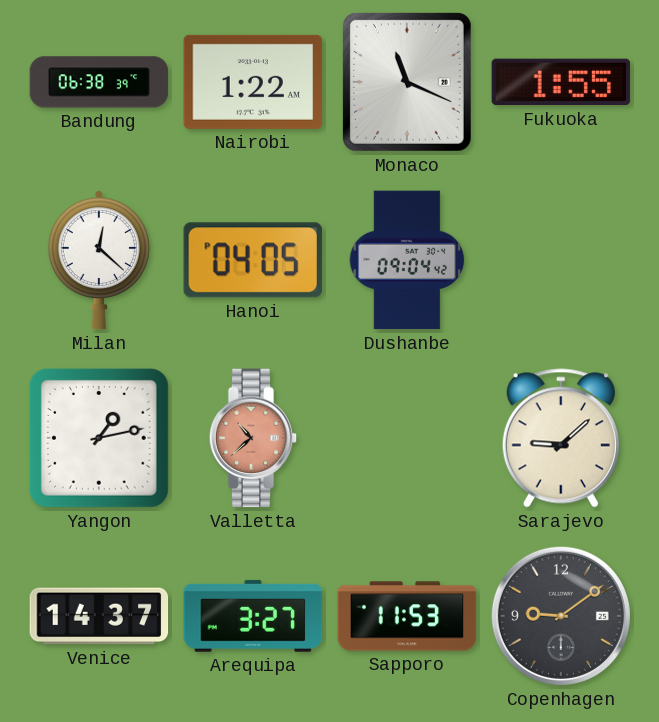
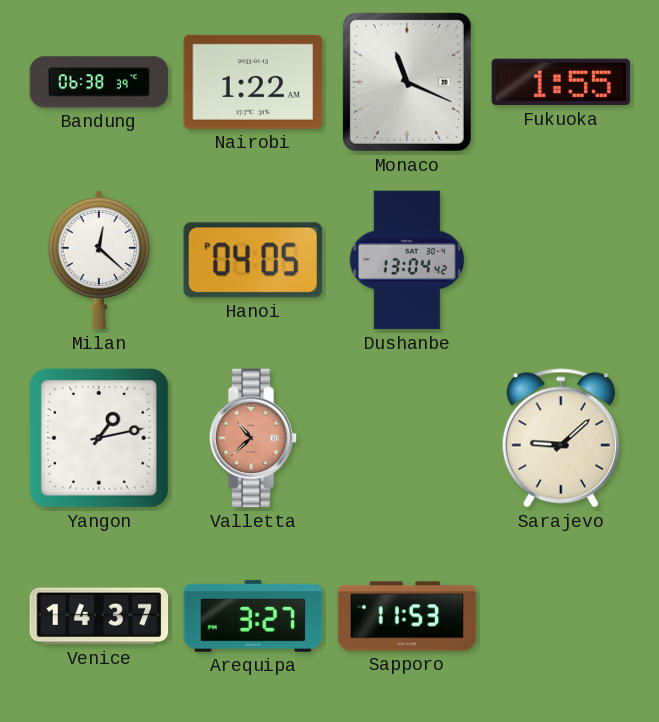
Dushanbe: 09:04 -> 13:04
Copenhagen: 9:09 -> none
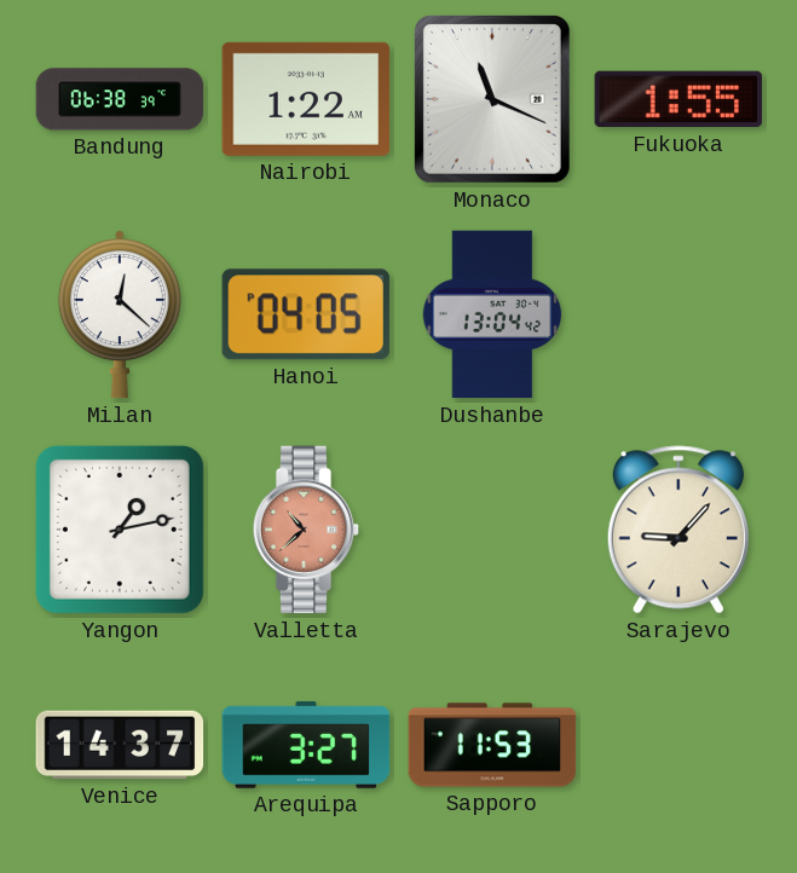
Sarajevo: 9:08 -> 9:07
